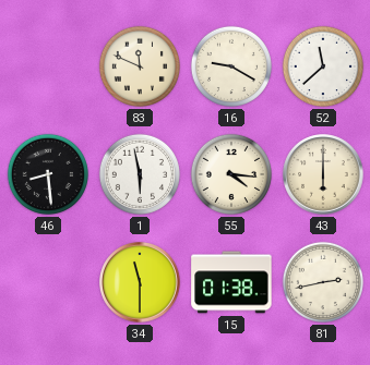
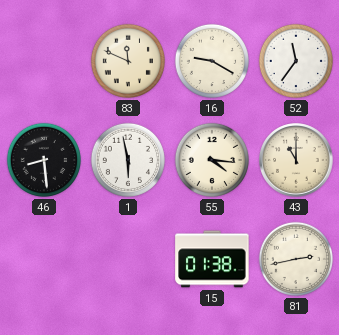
52: 11:38 -> 11:36
43: 6:00 -> 11:00
34: 11:30 -> none
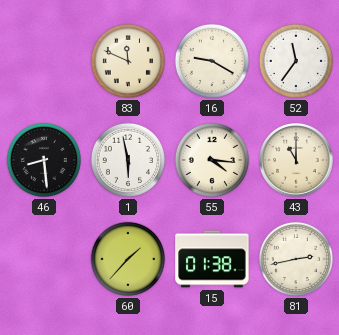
60: none -> 1:37
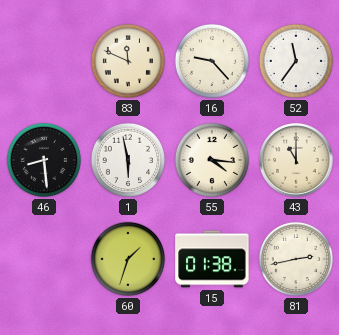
16: 9:20 -> 9:23
60: 1:37 -> 1:33
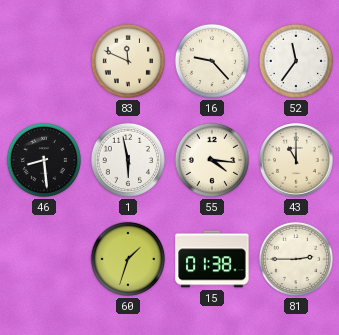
81: 2:43 -> 2:45
